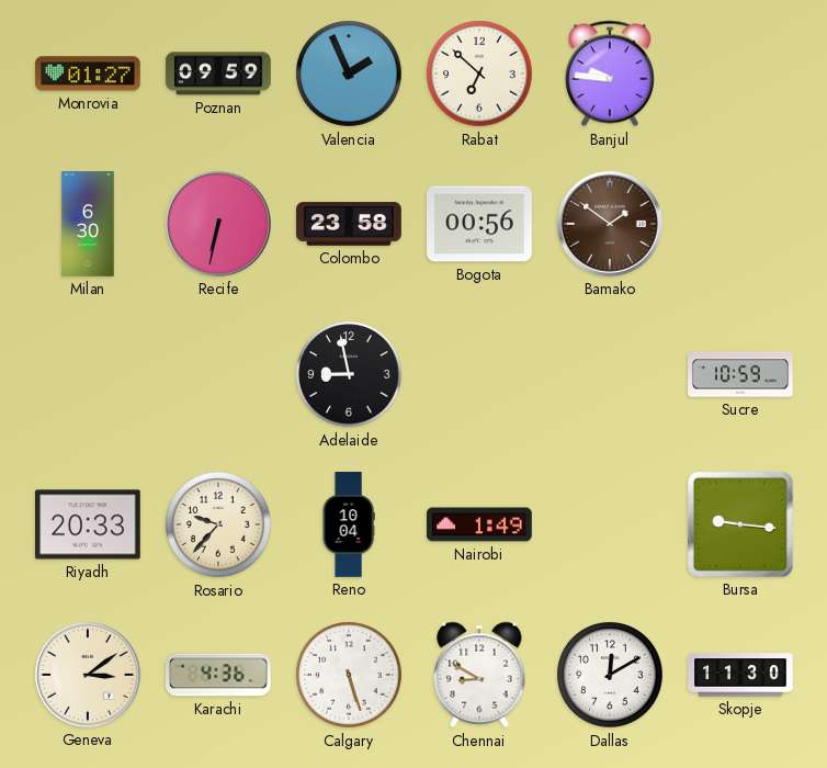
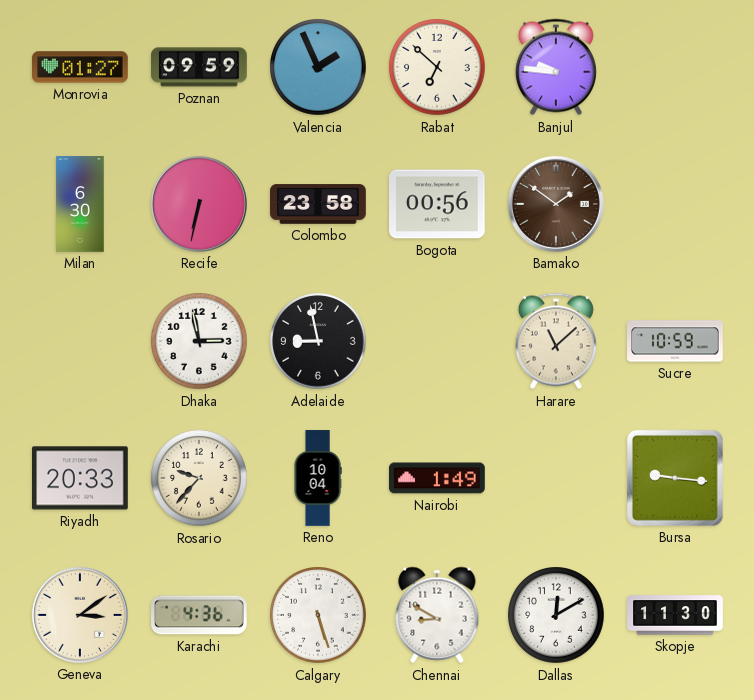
Dhaka: none -> 2:58
Harare: none -> 11:08
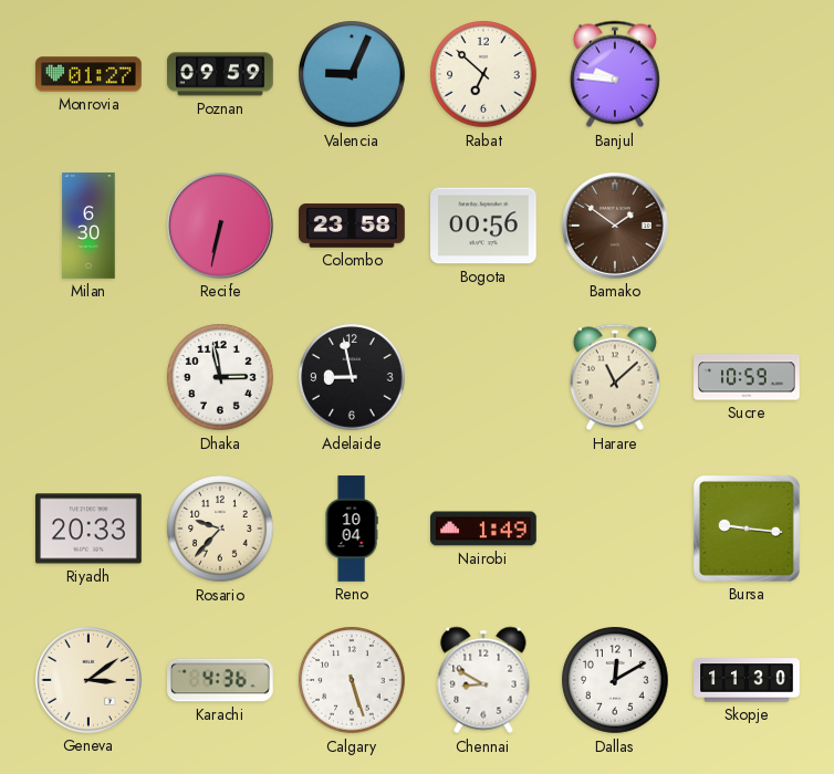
Valencia: 1:56 -> 9:04
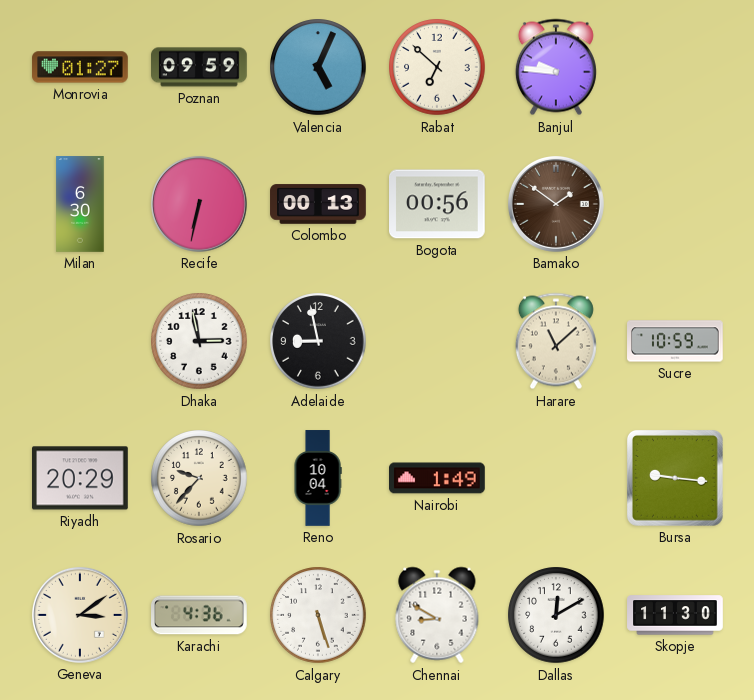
Valencia: 9:04 -> 5:04
Colombo: 23:58 -> 00:13
Riyadh: 20:33 -> 20:29
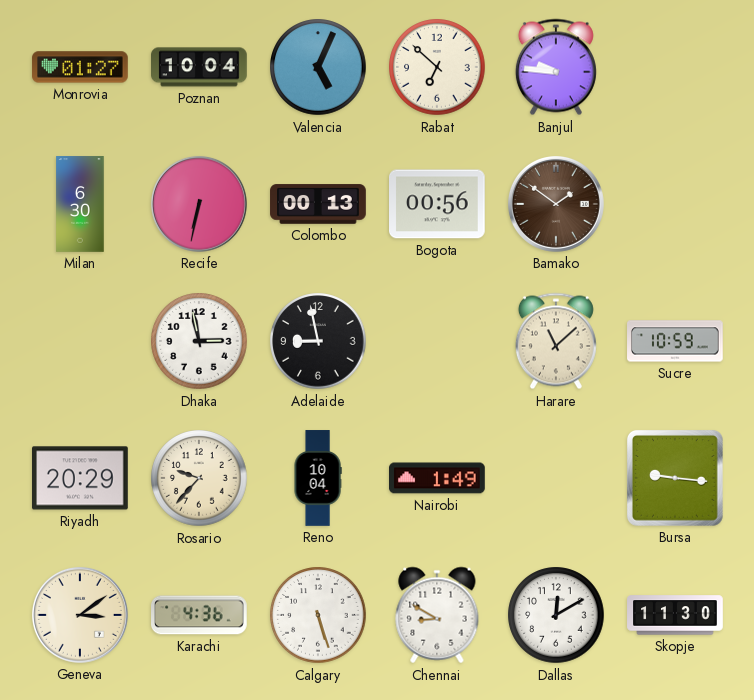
Poznan: 09:59 -> 10:04
